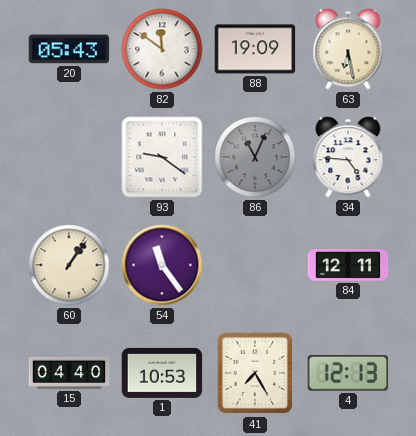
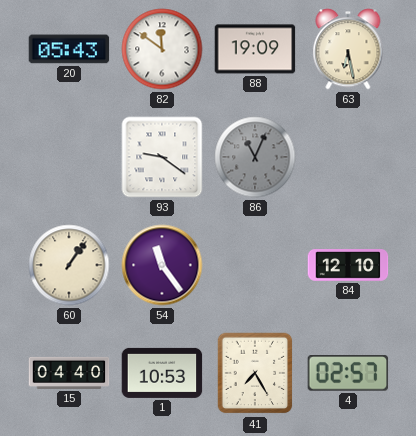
34: 4:46 -> none
84: 12:11 -> 12:10
4: 12:13 -> 02:57
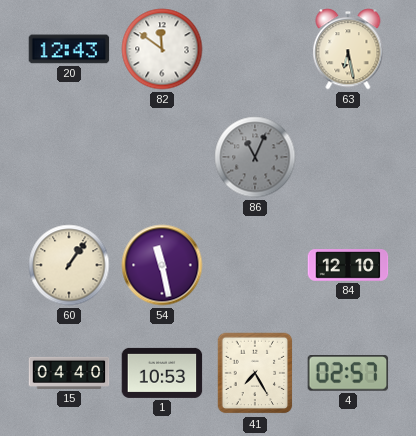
20: 05:43 -> 12:43
88: 19:09 -> none
93: 9:21 -> none
54: 11:24 -> 11:28
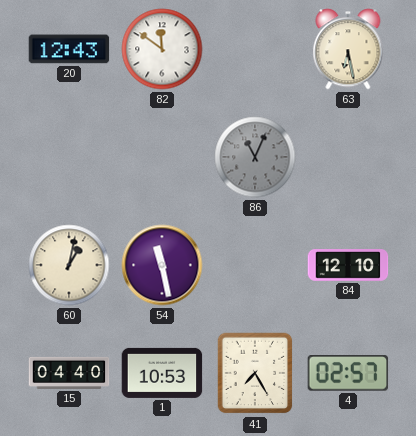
60: 1:06 -> 1:02
